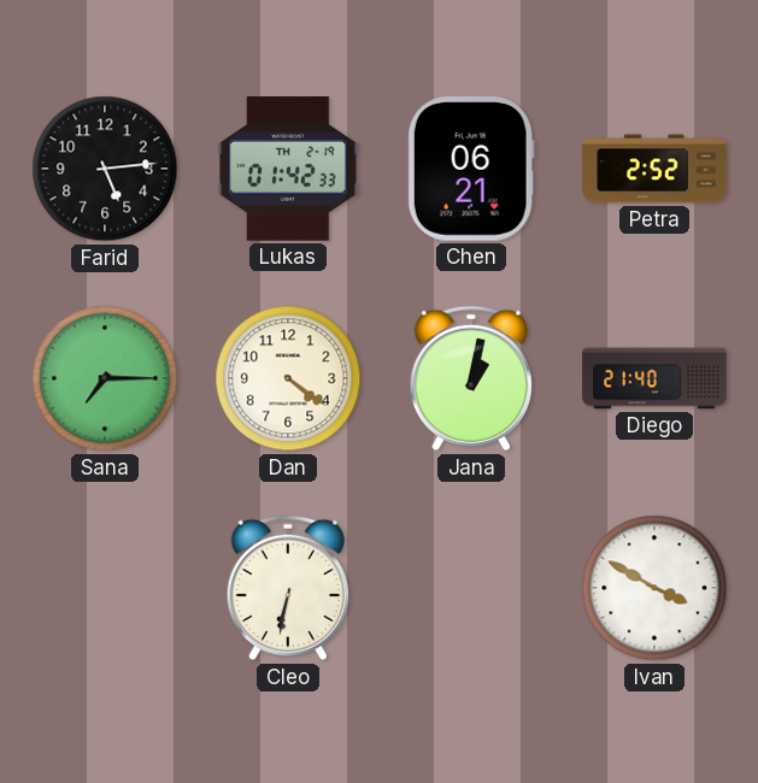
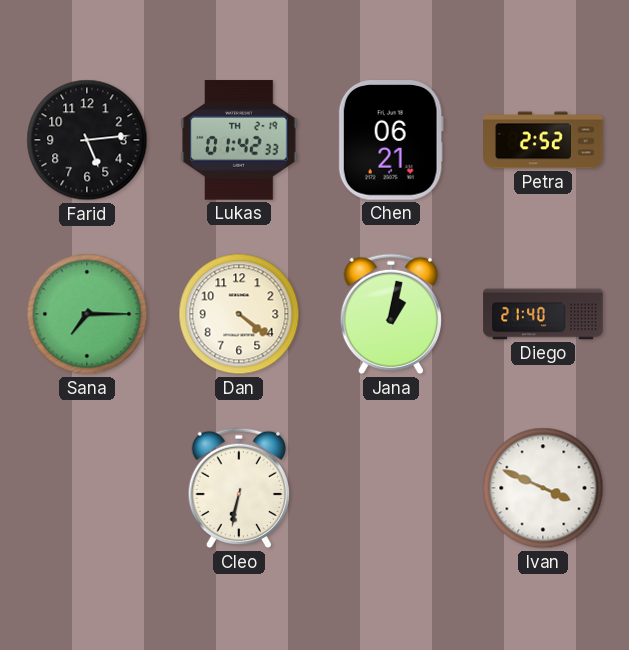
Ivan: 3:50 -> 3:49
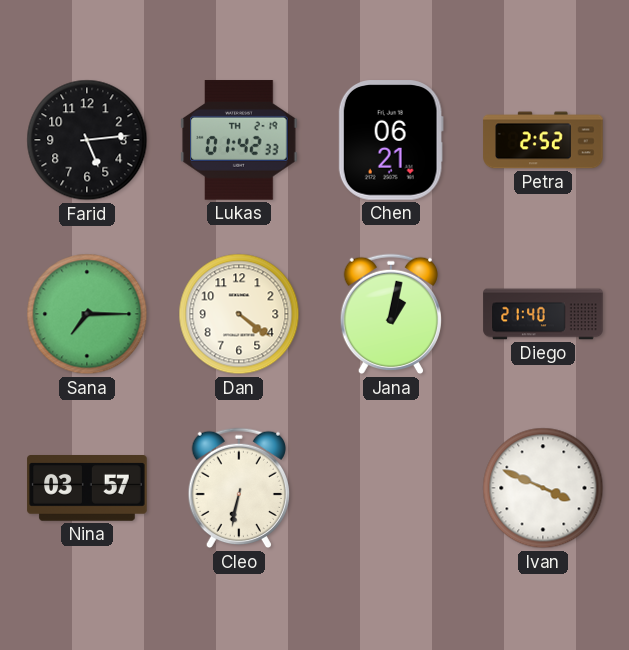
Nina: none -> 03:57
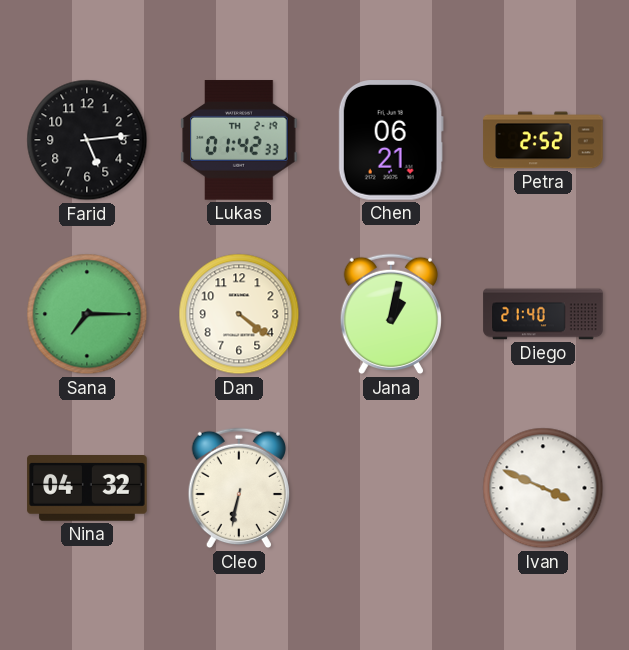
Nina: 03:57 -> 04:32
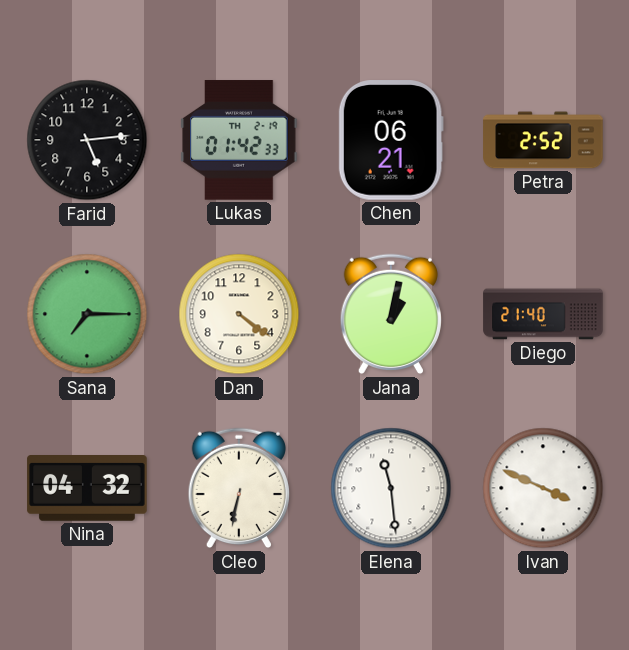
Elena: none -> 11:29
